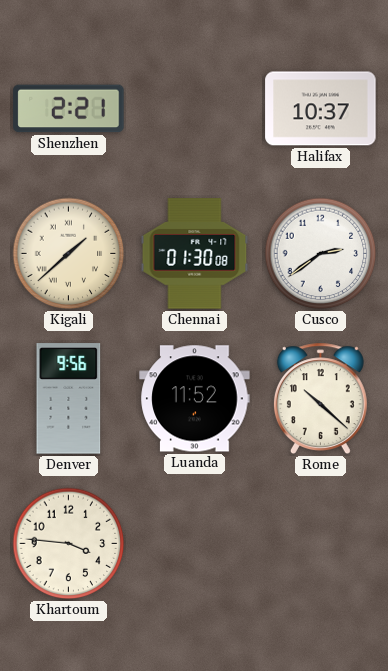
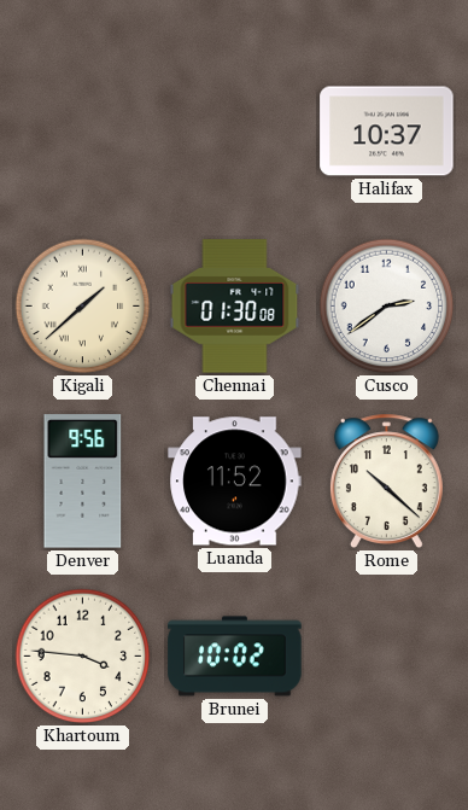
Shenzhen: 2:21 -> none
Brunei: none -> 10:02
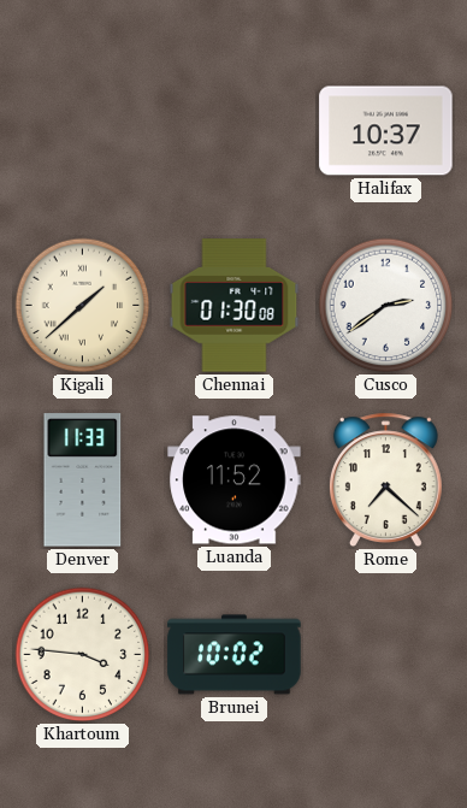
Denver: 9:56 -> 11:33
Rome: 10:22 -> 7:22
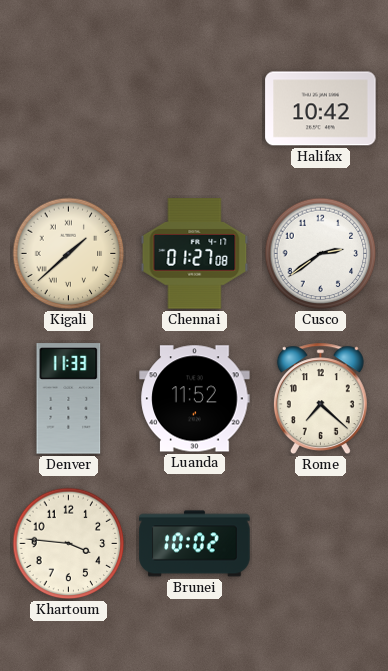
Halifax: 10:37 -> 10:42
Chennai: 01:30 -> 01:27
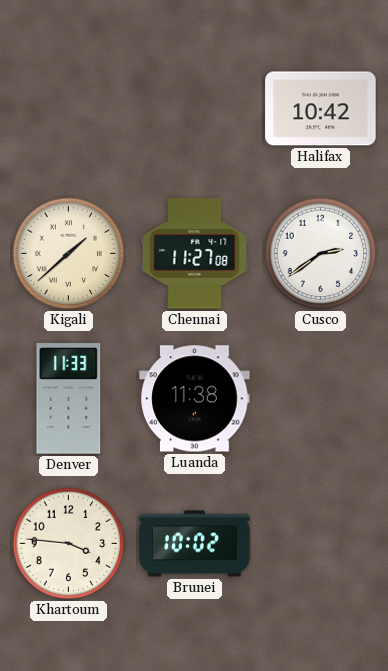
Chennai: 01:27 -> 11:27
Luanda: 11:52 -> 11:38
Rome: 7:22 -> none
